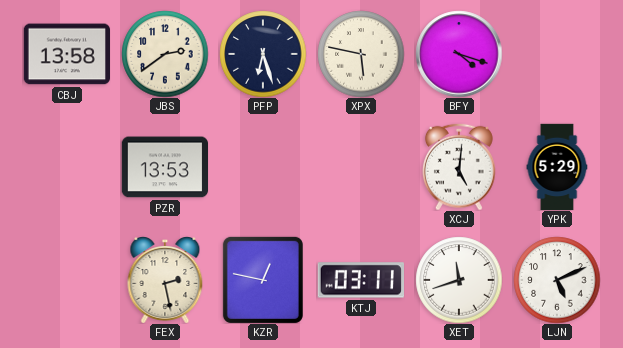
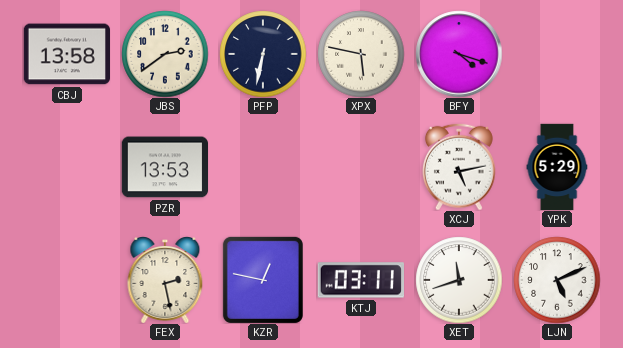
PFP: 6:27 -> 6:32
XCJ: 5:01 -> 5:13
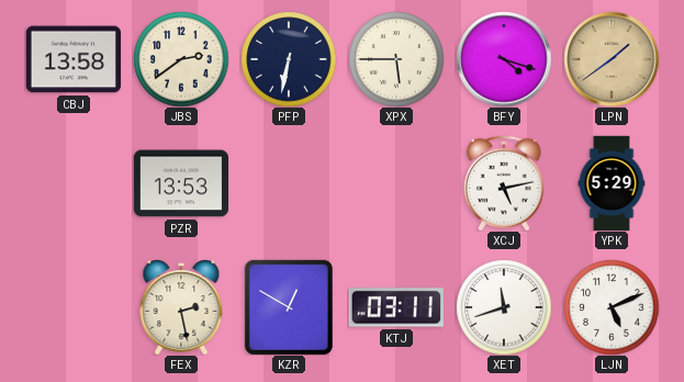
XPX: 5:47 -> 5:45
LPN: none -> 1:39
KZR: 12:47 -> 12:50
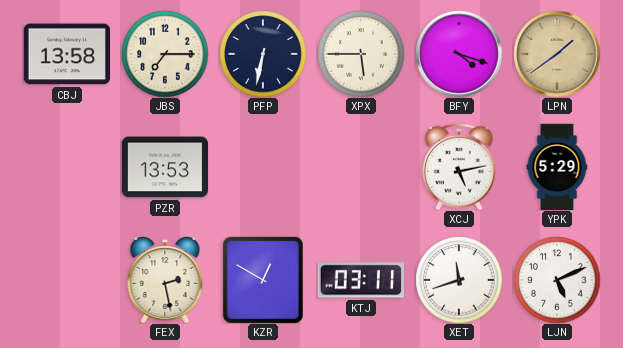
JBS: 2:39 -> 7:15
